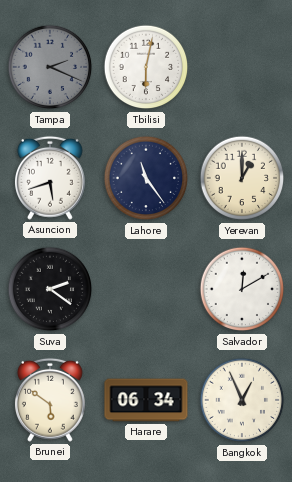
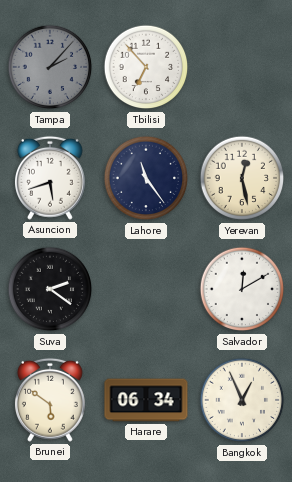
Tampa: 2:19 -> 2:07
Tbilisi: 6:02 -> 6:53
Yerevan: 1:00 -> 12:28
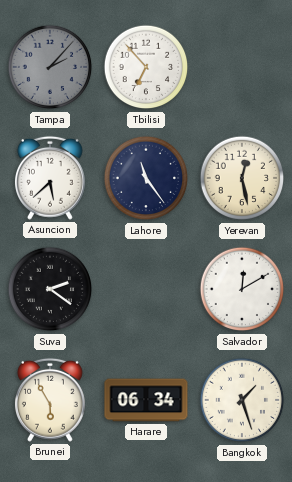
Asuncion: 5:42 -> 5:38
Brunei: 5:51 -> 5:55
Bangkok: 12:56 -> 1:27
